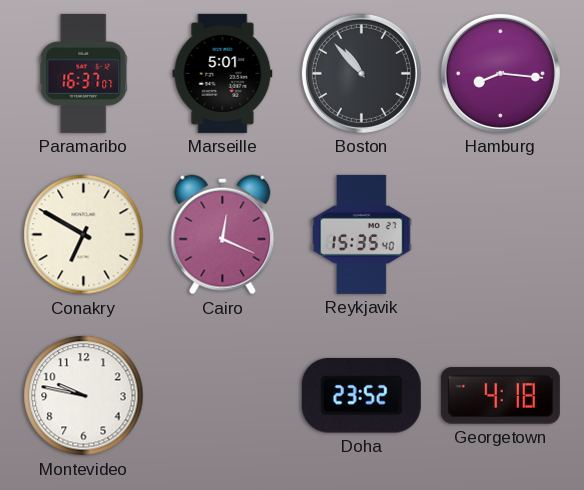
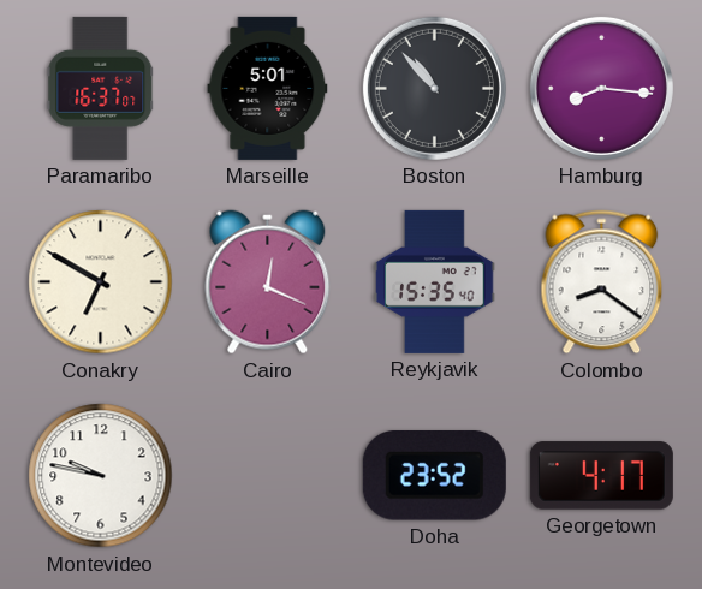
Colombo: none -> 8:21
Georgetown: 4:18 -> 4:17
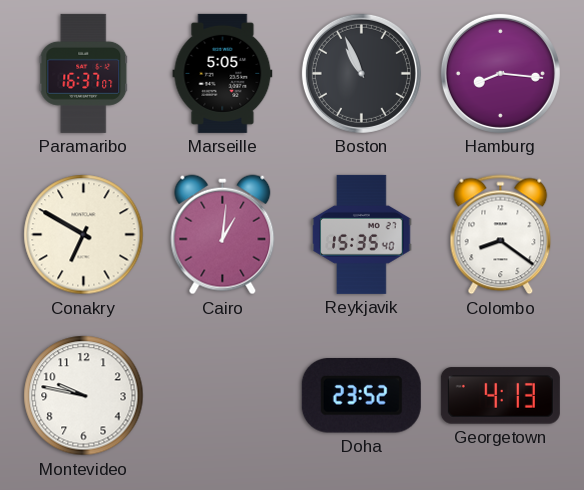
Marseille: 5:01 -> 5:05
Boston: 10:53 -> 10:56
Cairo: 12:19 -> 1:01
Georgetown: 4:17 -> 4:13
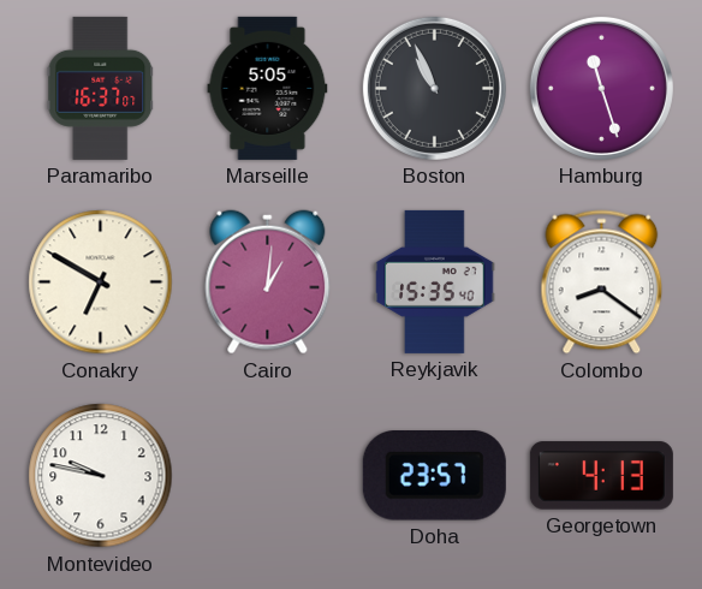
Hamburg: 8:16 -> 11:27
Doha: 23:52 -> 23:57
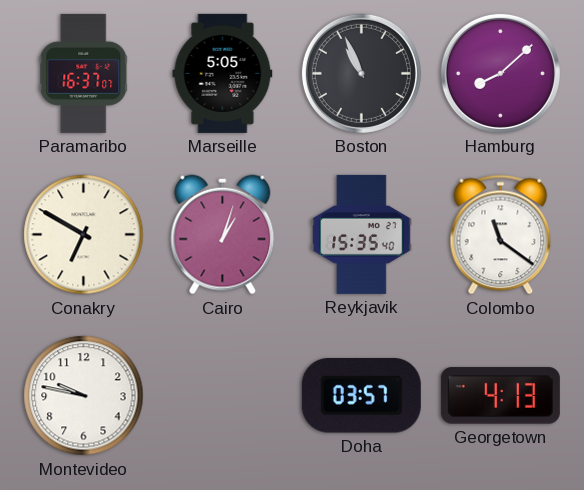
Hamburg: 11:27 -> 8:08
Cairo: 1:01 -> 1:03
Colombo: 8:21 -> 11:21
Doha: 23:57 -> 03:57
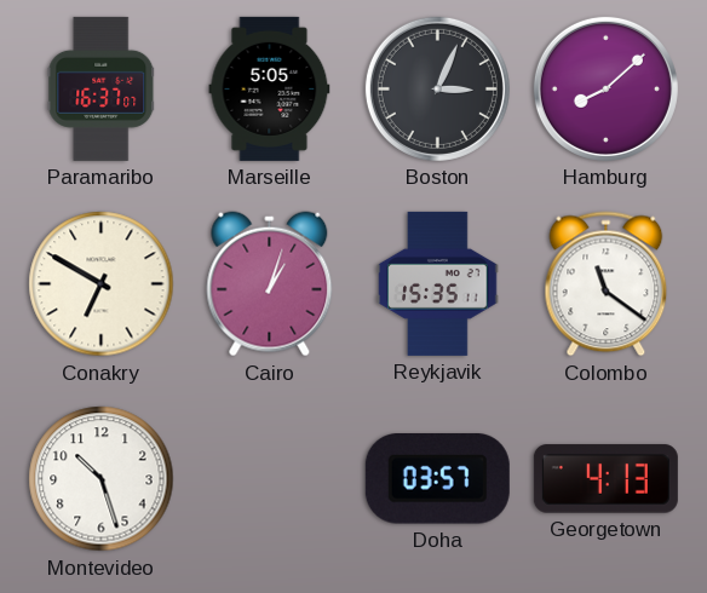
Boston: 10:56 -> 3:04
Reykjavik: 15:35:40 -> 15:35:11
Montevideo: 9:47 -> 10:27
